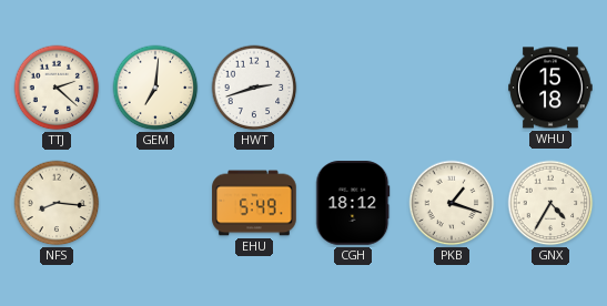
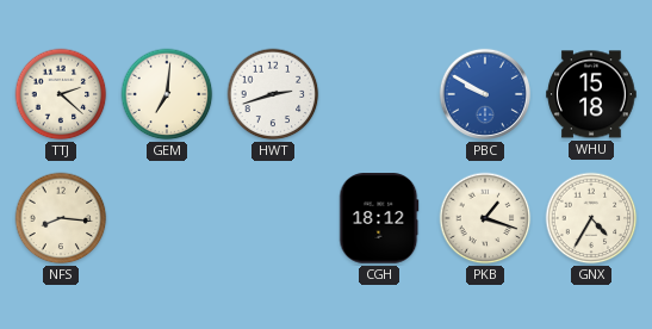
PBC: none -> 9:50
EHU: 5:49 -> none
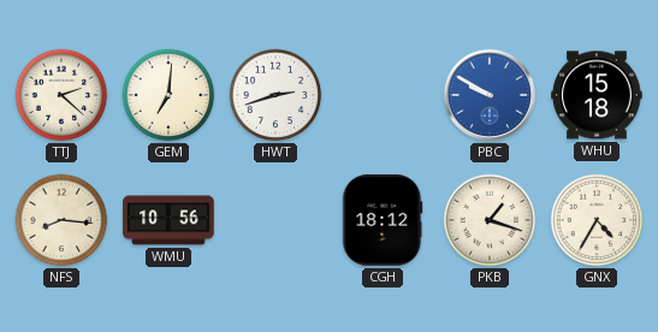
WMU: none -> 10:56
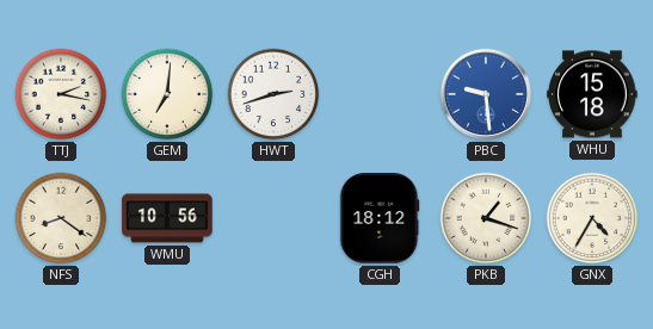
TTJ: 2:22 -> 2:17
PBC: 9:50 -> 9:29
NFS: 8:16 -> 8:21
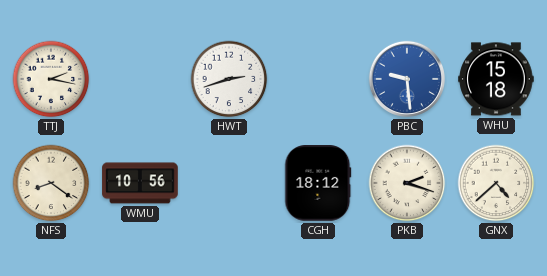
GEM: 7:01 -> none
PKB: 1:18 -> 2:18
GNX: 4:35 -> 4:38
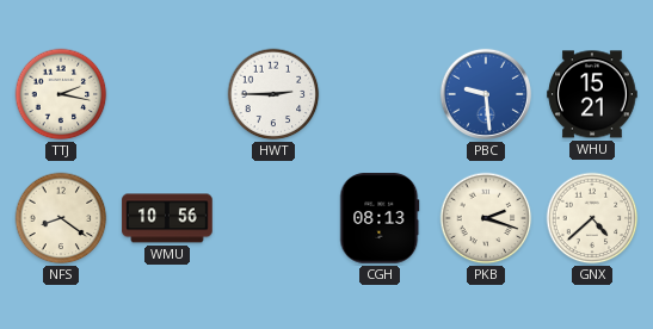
HWT: 2:42 -> 2:45
WHU: 15:18 -> 15:21
CGH: 18:12 -> 08:13
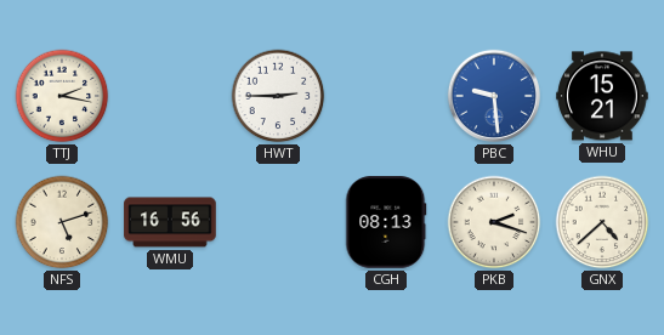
NFS: 8:21 -> 5:12
WMU: 10:56 -> 16:56
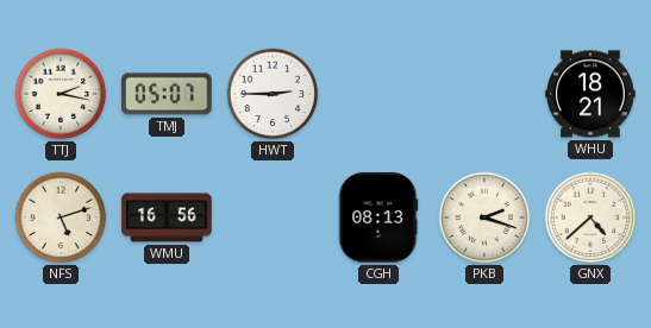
TMJ: none -> 05:07
PBC: 9:29 -> none
WHU: 15:21 -> 18:21
